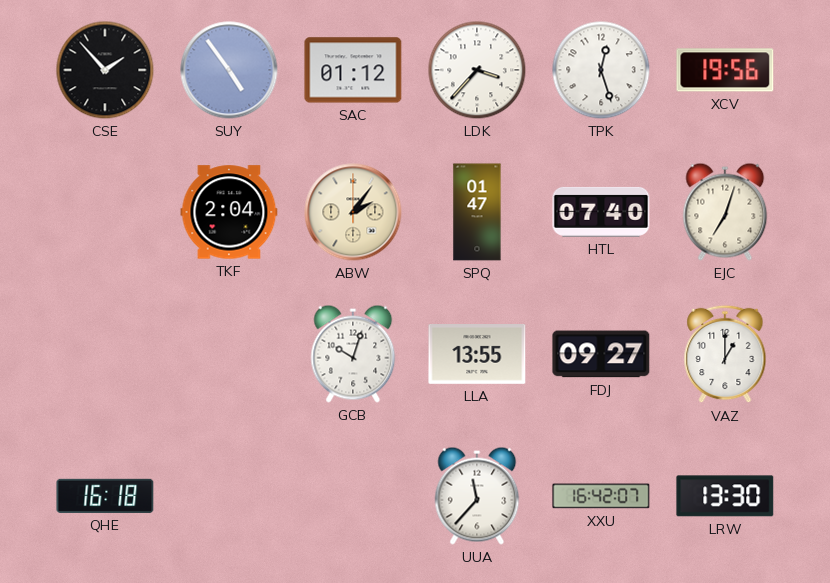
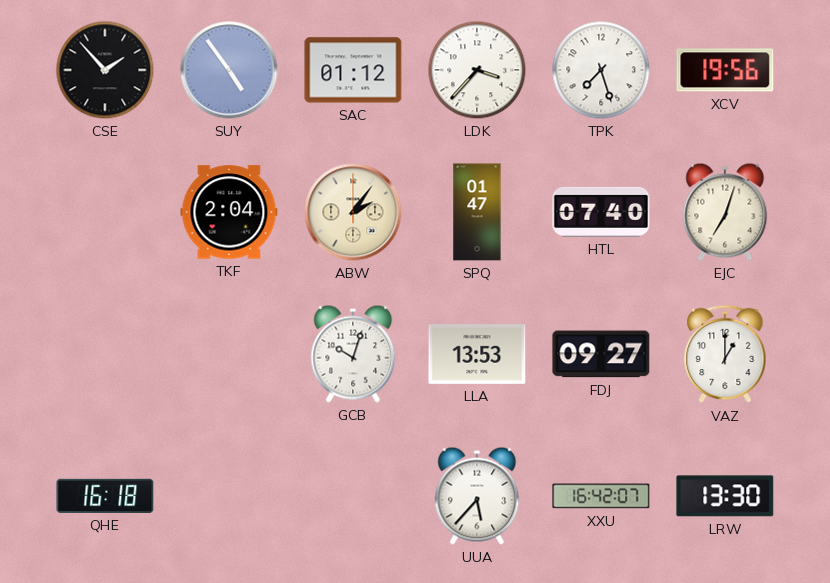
TPK: 12:27 -> 7:27
LLA: 13:55 -> 13:53
UUA: 11:37 -> 5:37
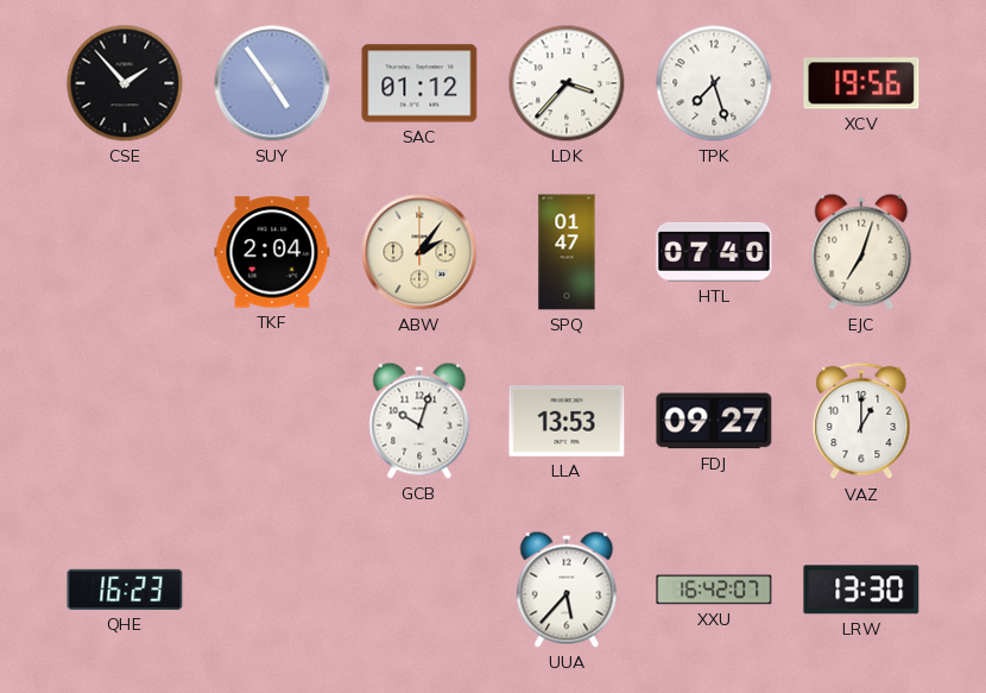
QHE: 16:18 -> 16:23
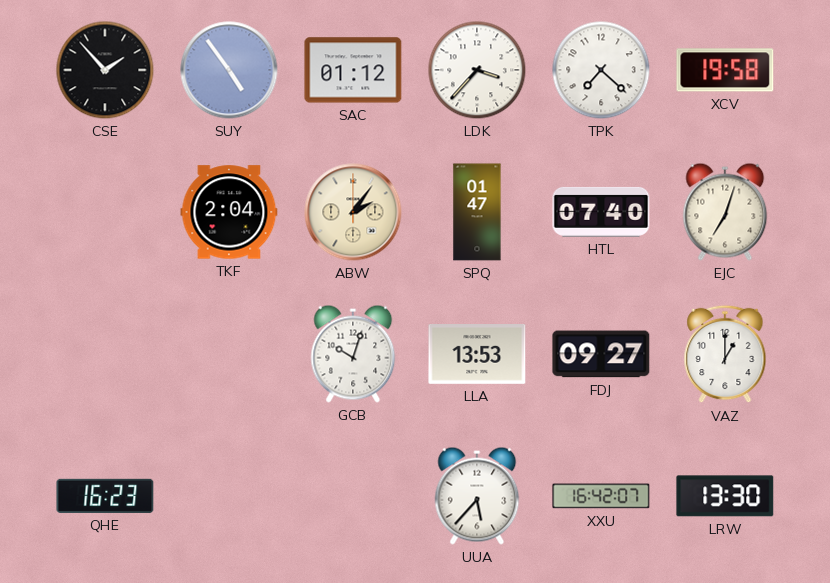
TPK: 7:27 -> 7:22
XCV: 19:56 -> 19:58
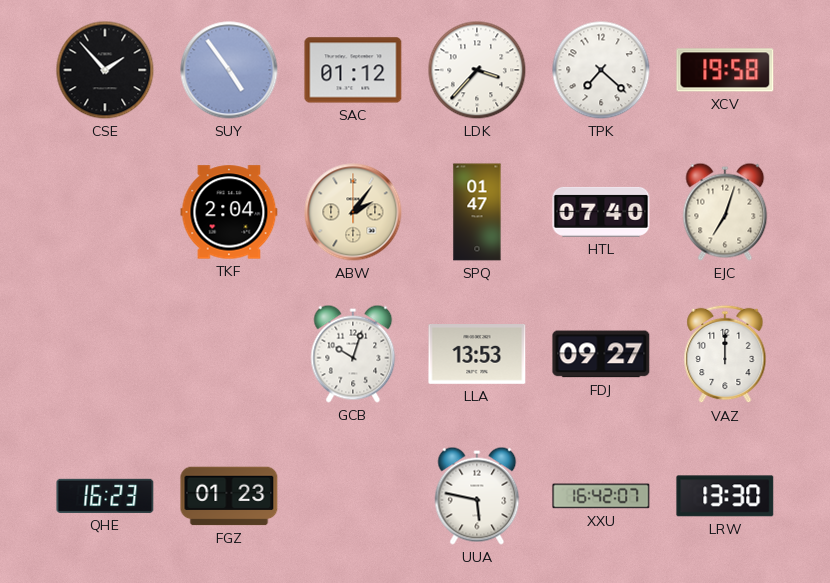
VAZ: 1:00 -> 12:00
FGZ: none -> 01:23
UUA: 5:37 -> 5:47
